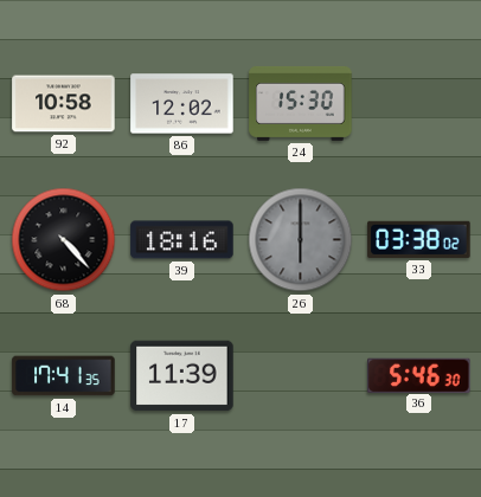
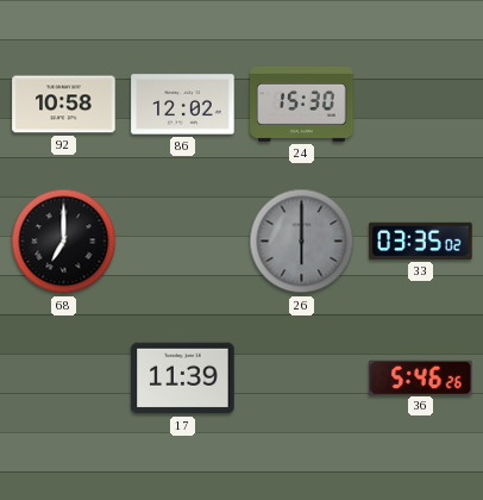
68: 4:23 -> 7:00
39: 18:16 -> none
33: 03:38 -> 03:35
14: 17:41 -> none
36: 5:46:30 -> 5:46:26
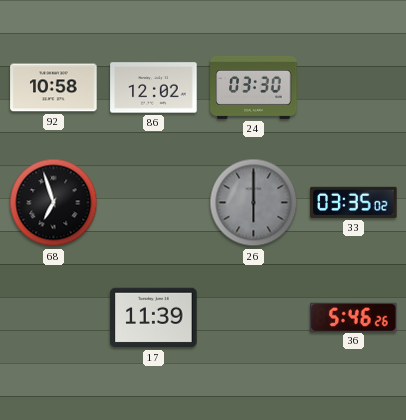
24: 15:30 -> 03:30
68: 7:00 -> 6:57
